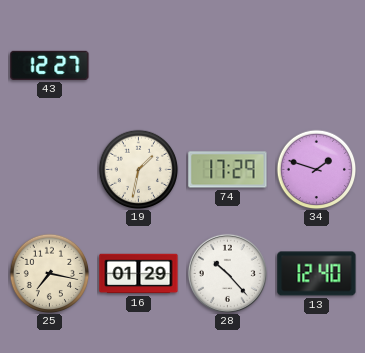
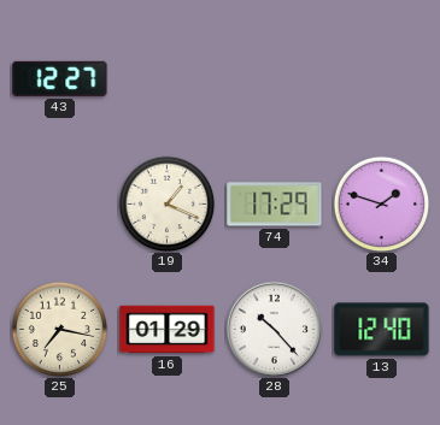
19: 1:32 -> 1:19
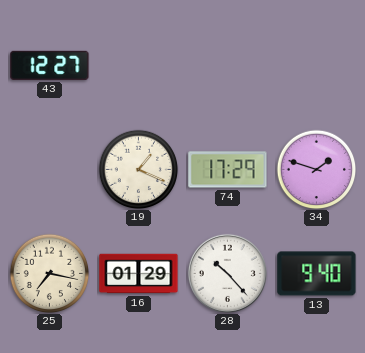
13: 12:40 -> 9:40
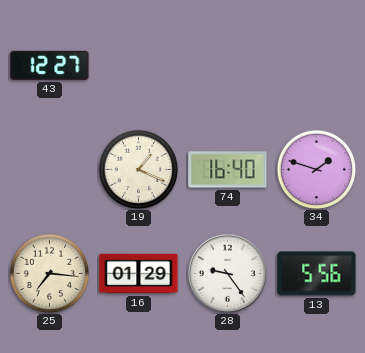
74: 17:29 -> 16:40
25: 7:17 -> 7:16
28: 10:23 -> 9:24
13: 9:40 -> 5:56
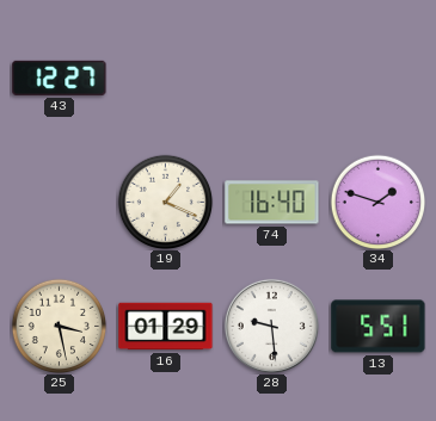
25: 7:16 -> 3:28
28: 9:24 -> 9:29
13: 5:56 -> 5:51
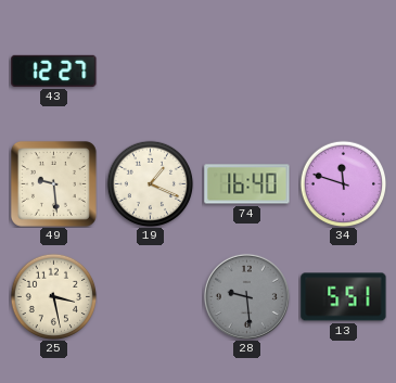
49: none -> 9:29
34: 1:48 -> 11:48
16: 01:29 -> none
28 dial: white -> grey
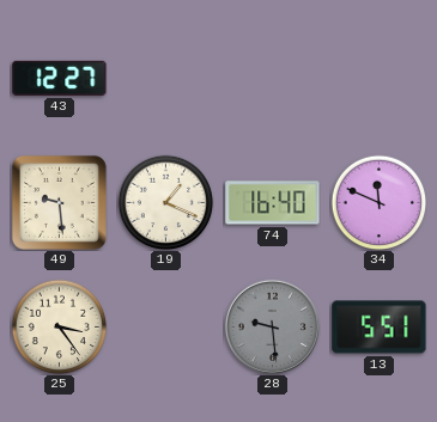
34: 11:48 -> 11:49
25: 3:28 -> 3:24
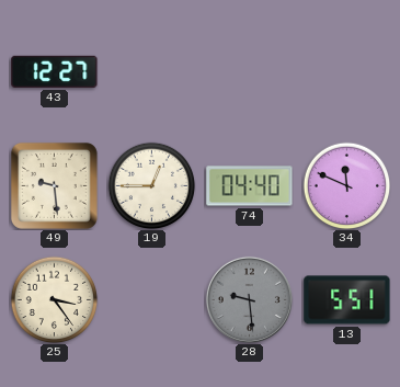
19: 1:19 -> 12:45
74: 16:40 -> 04:40
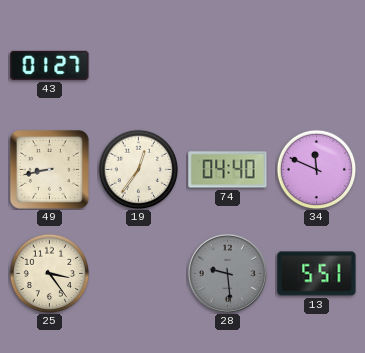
43: 12:27 -> 01:27
49: 9:29 -> 8:43
19: 12:45 -> 12:36
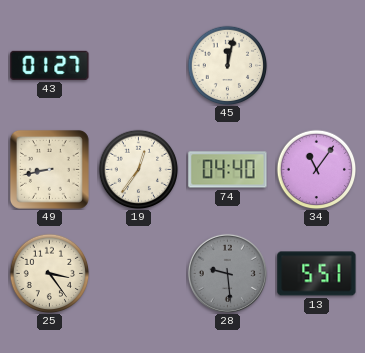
45: none -> 12:02
34: 11:49 -> 11:06
